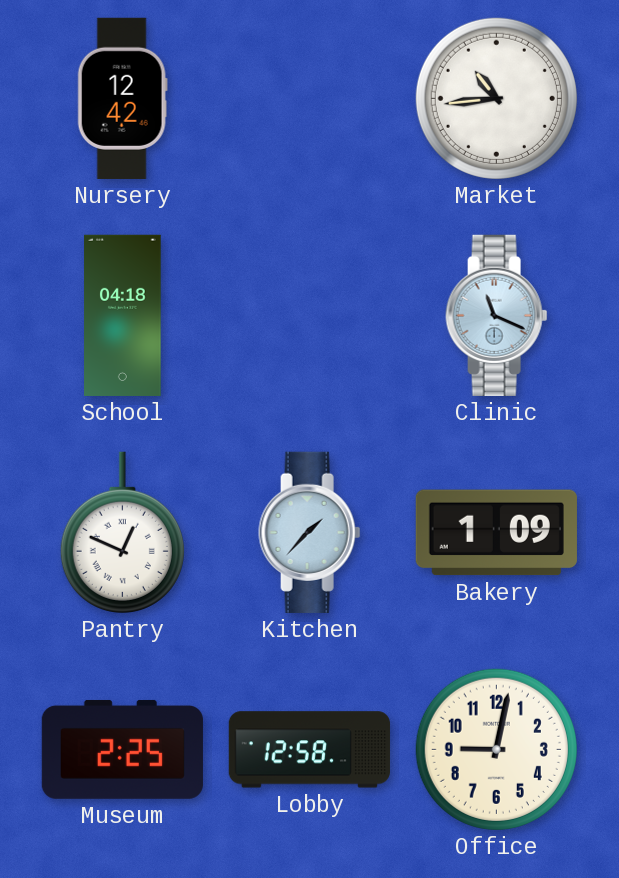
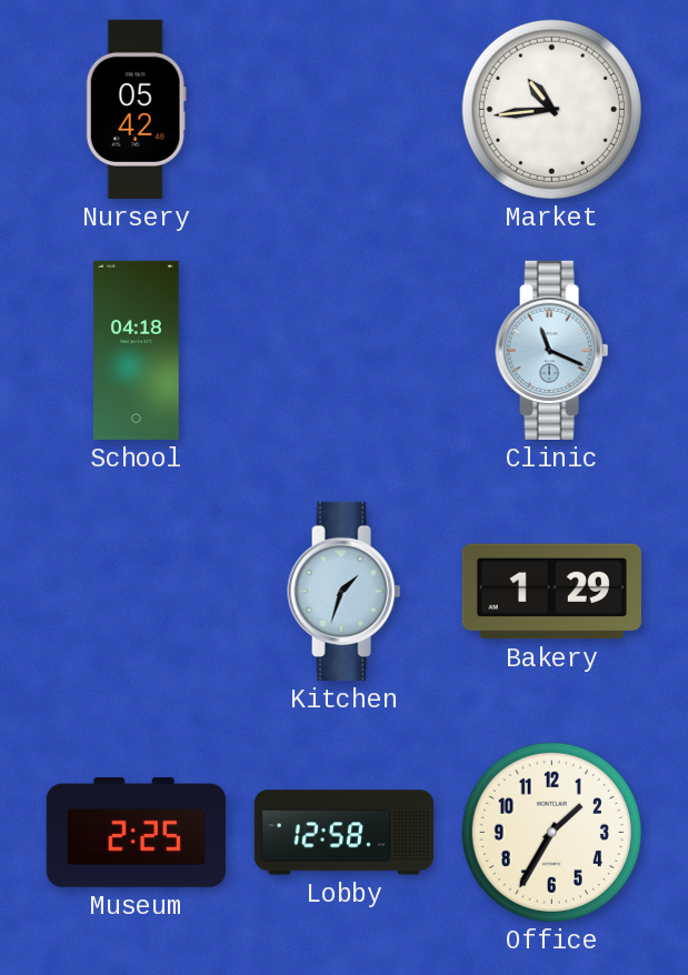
Nursery: 12:42 -> 05:42
Pantry: 12:49 -> none
Kitchen: 1:37 -> 1:33
Bakery: 1:09 -> 1:29
Office: 9:02 -> 1:35
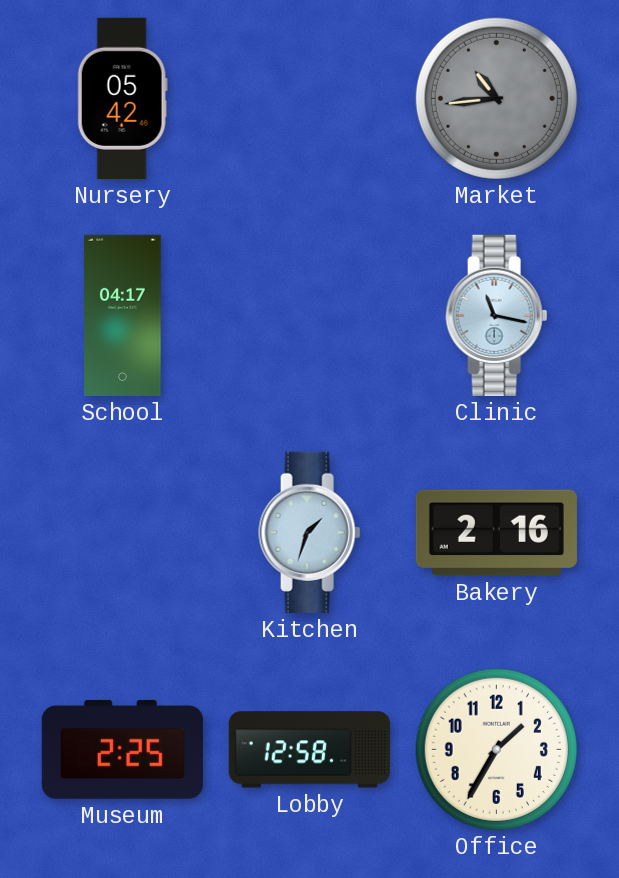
Market dial: white -> grey
School: 04:18 -> 04:17
Clinic: 11:19 -> 11:17
Bakery: 1:29 -> 2:16
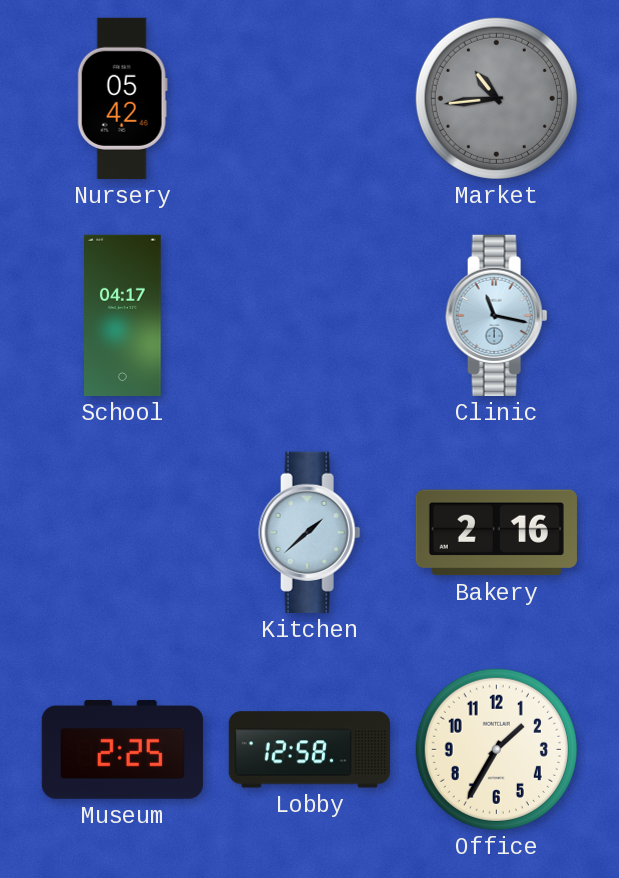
Kitchen: 1:33 -> 1:38
